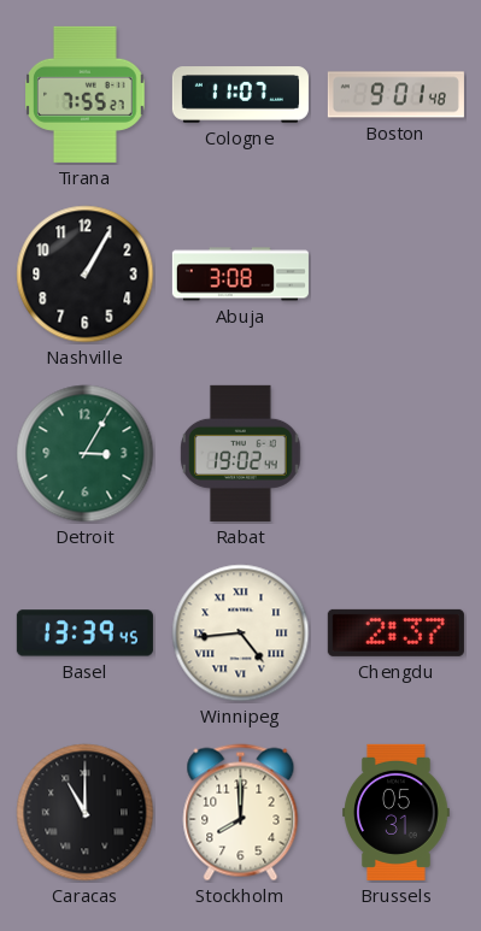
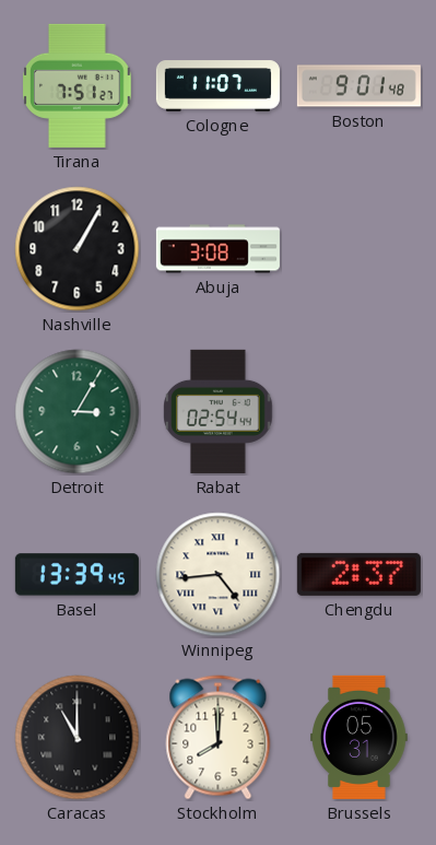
Tirana: 7:55 -> 7:51
Rabat: 19:02 -> 02:54
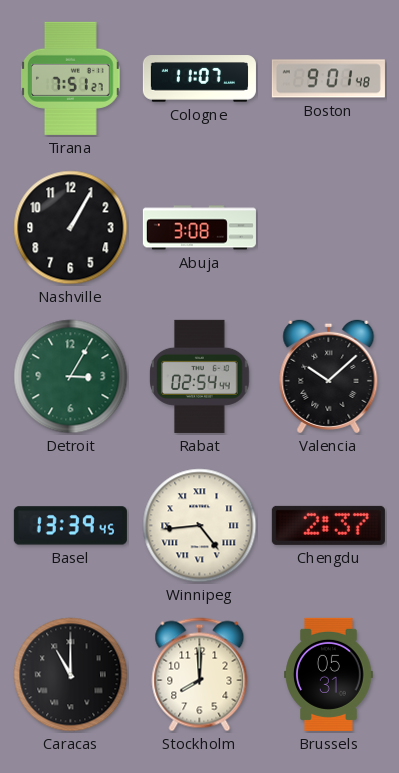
Valencia: none -> 10:08
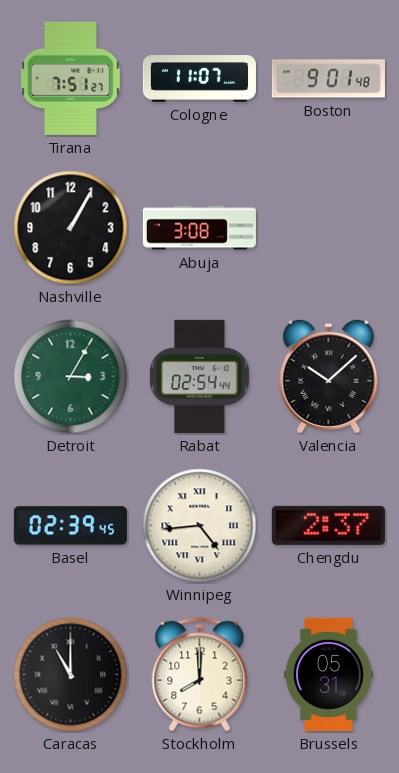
Basel: 13:39 -> 02:39
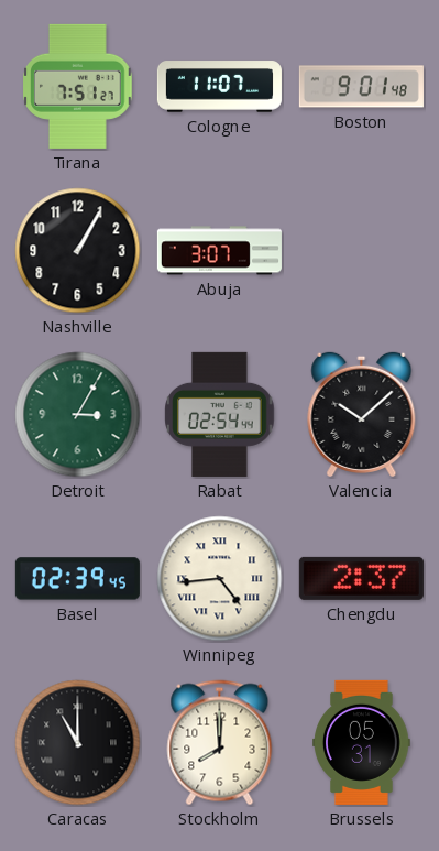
Abuja: 3:08 -> 3:07
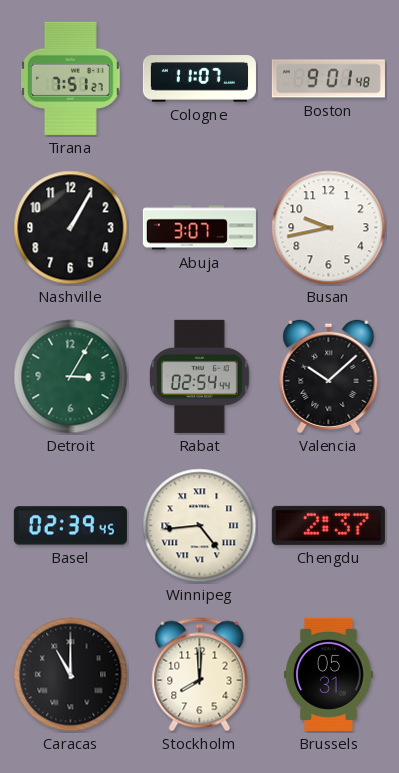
Busan: none -> 9:43
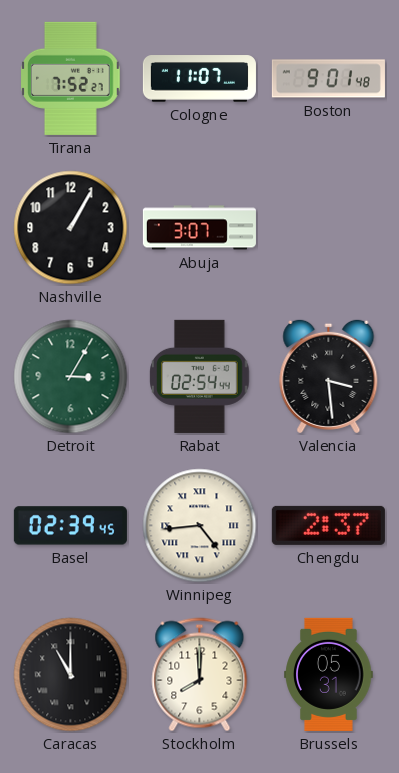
Tirana: 7:51 -> 7:52
Busan: 9:43 -> none
Valencia: 10:08 -> 3:29
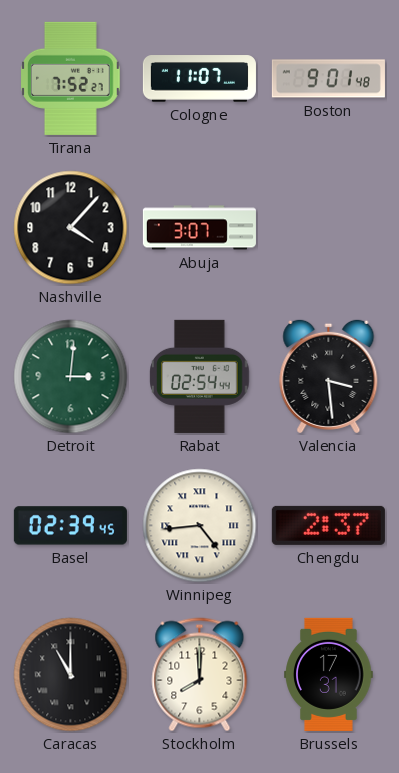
Nashville: 1:05 -> 4:07
Detroit: 3:05 -> 3:01
Brussels: 05:31 -> 17:31
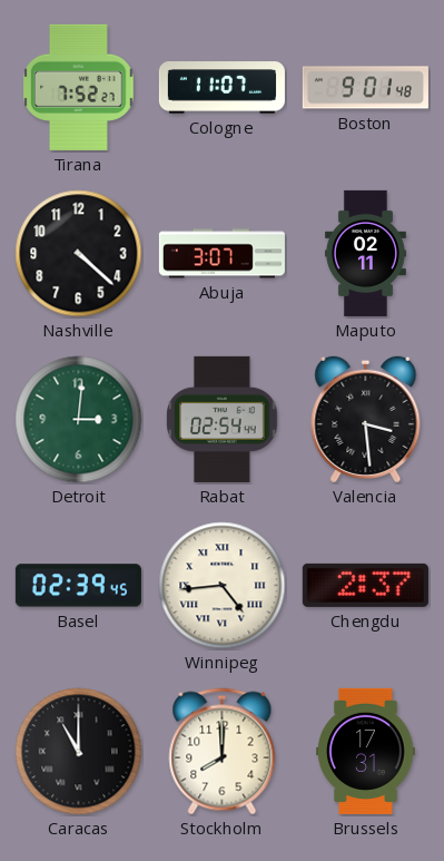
Nashville: 4:07 -> 4:22
Maputo: none -> 02:11
